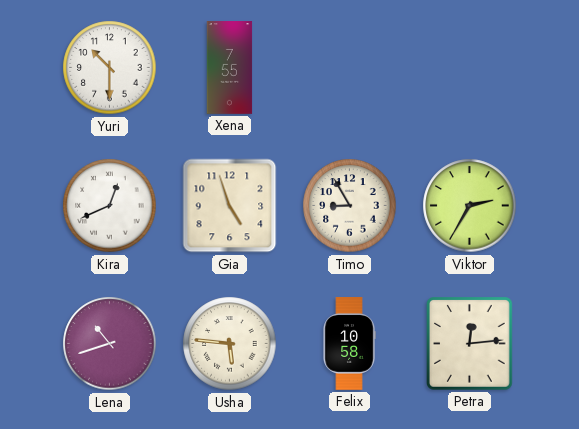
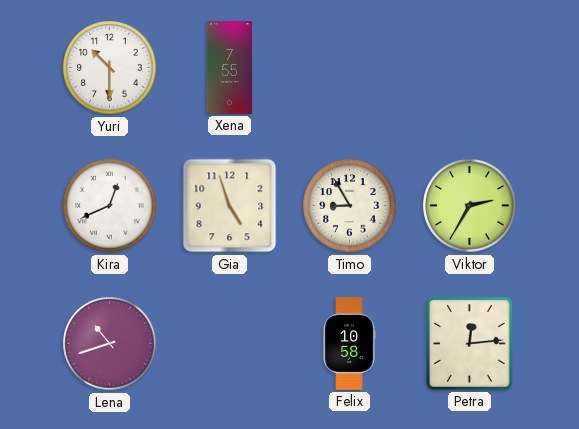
Usha: 5:46 -> none
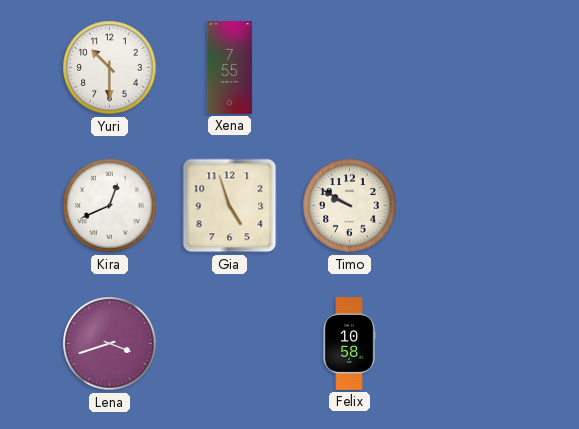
Timo: 8:55 -> 9:50
Viktor: 2:35 -> none
Lena: 10:42 -> 3:42
Petra: 12:14 -> none
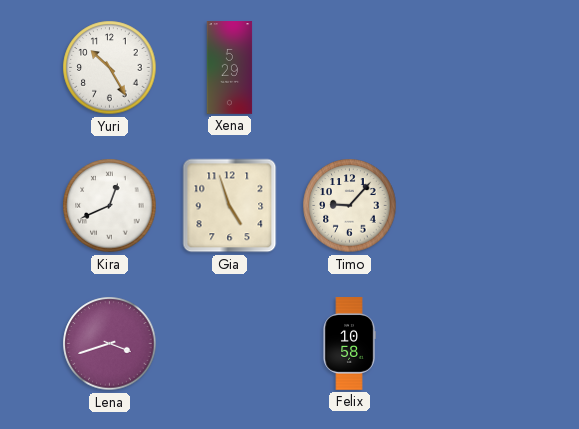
Yuri: 10:30 -> 10:25
Xena: 7:55 -> 5:29
Timo: 9:50 -> 9:07
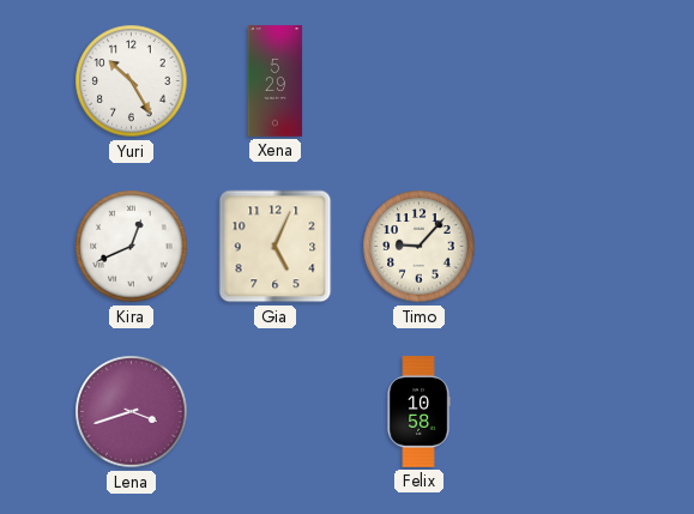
Gia: 4:57 -> 5:04
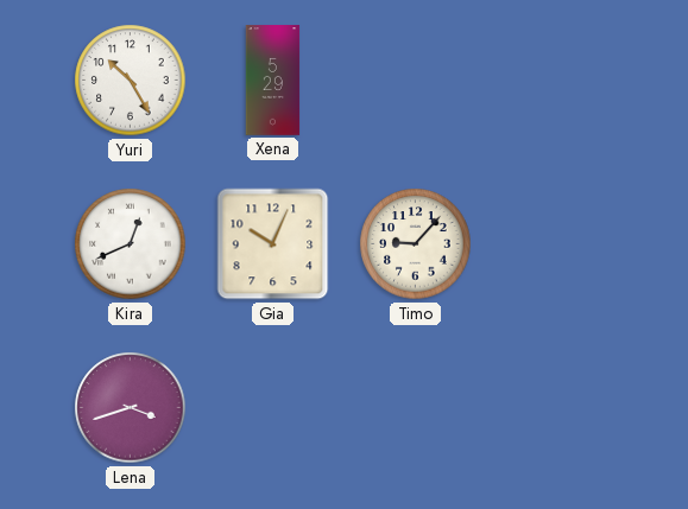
Gia: 5:04 -> 10:04
Felix: 10:58 -> none
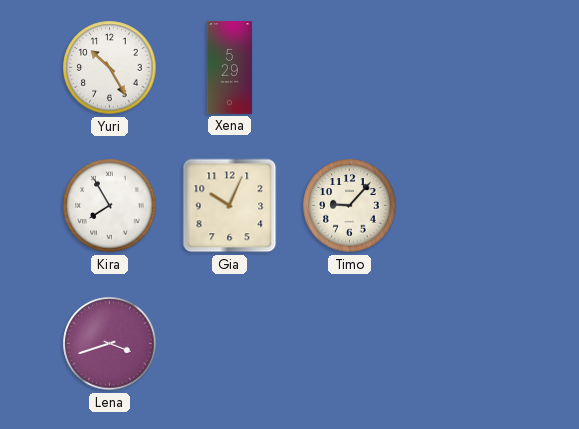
Kira: 12:41 -> 7:55
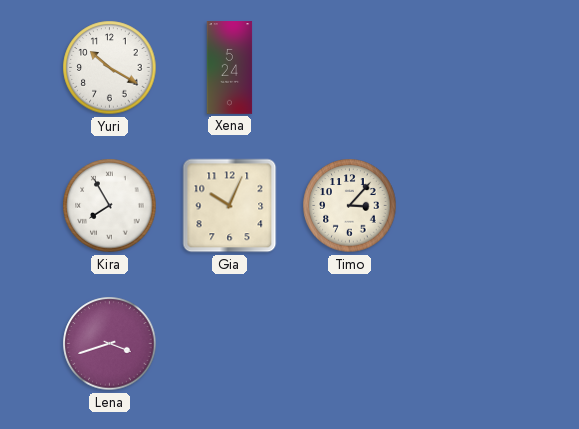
Yuri: 10:25 -> 10:20
Xena: 5:29 -> 5:24
Timo: 9:07 -> 3:07
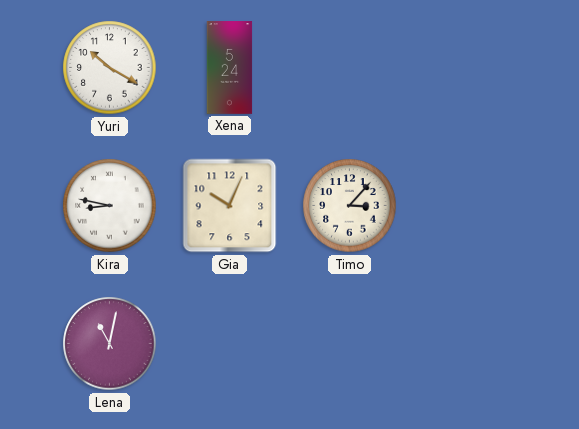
Kira: 7:55 -> 8:47
Lena: 3:42 -> 11:02
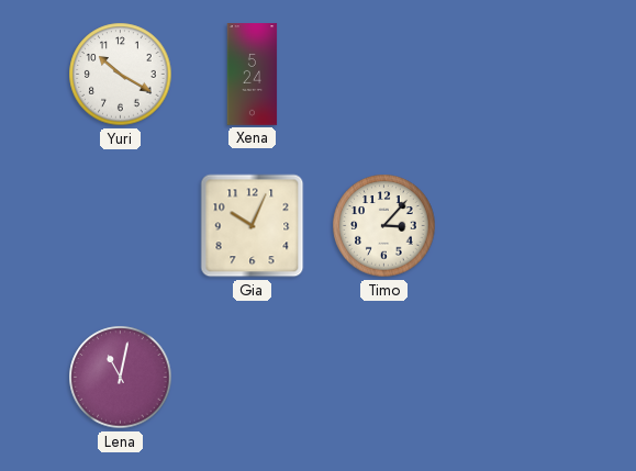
Kira: 8:47 -> none
